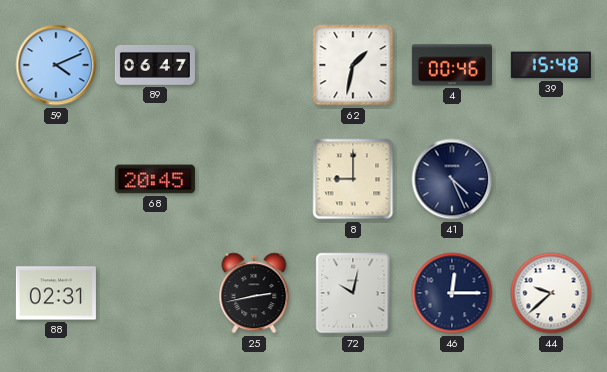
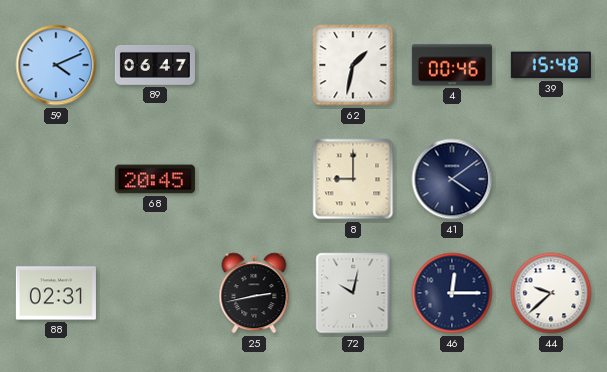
41: 4:26 -> 4:09
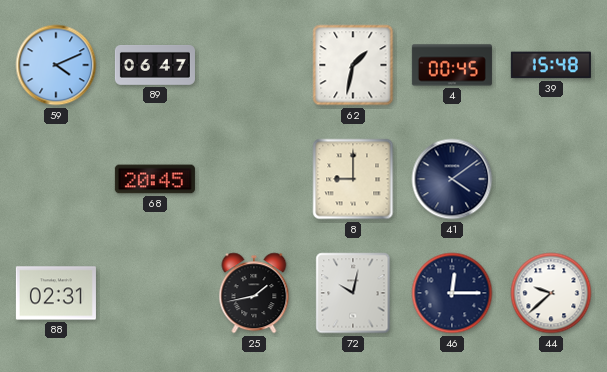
4: 00:46 -> 00:45
25: 2:43 -> 1:43
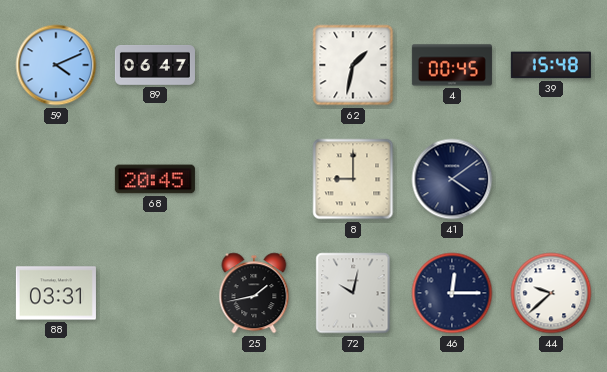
88: 02:31 -> 03:31
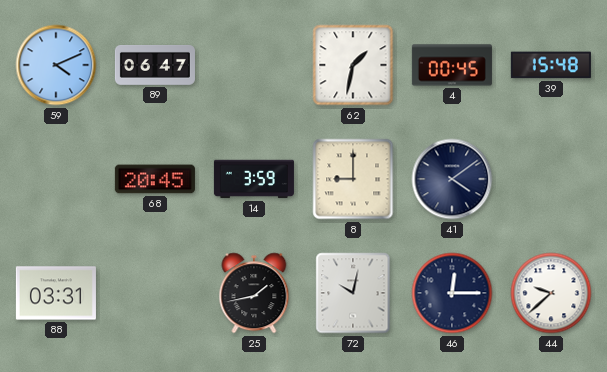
14: none -> 3:59
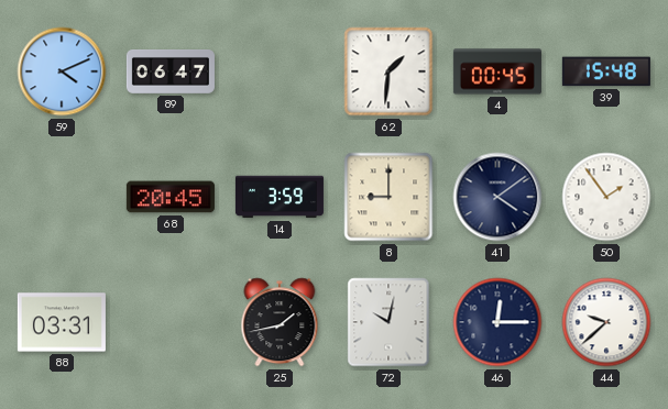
62: 1:32 -> 1:31
50: none -> 1:54
